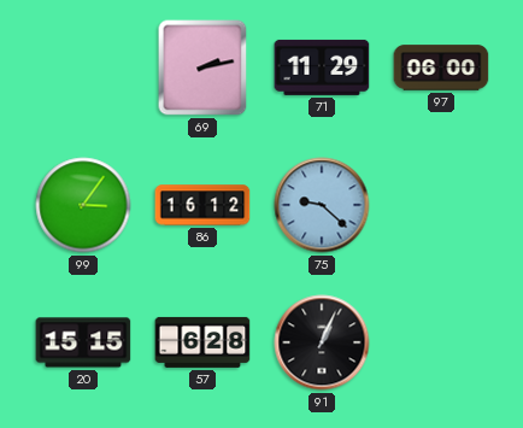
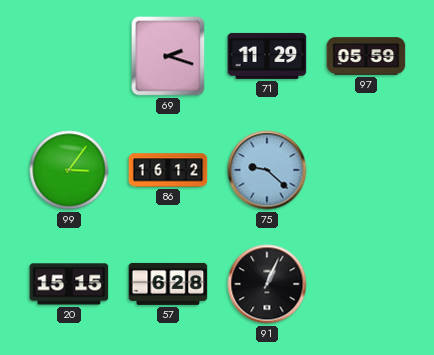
69: 2:13 -> 2:18
97: 06:00 -> 05:59
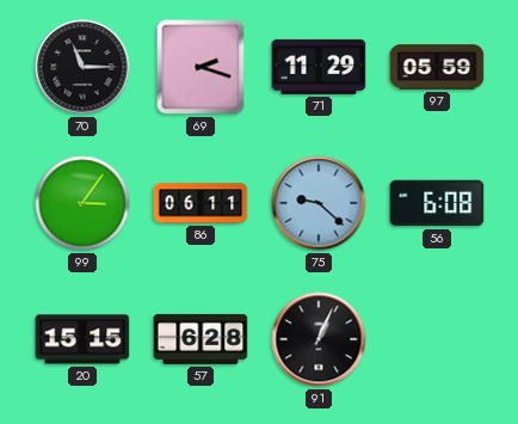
70: none -> 11:15
86: 16:12 -> 06:11
56: none -> 6:08
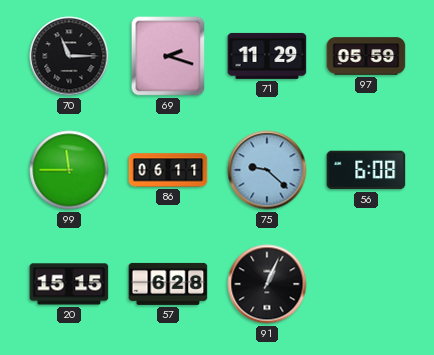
99: 3:06 -> 11:45
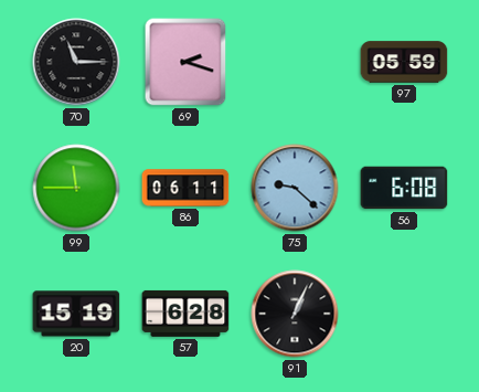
71: 11:29 -> none
20: 15:15 -> 15:19
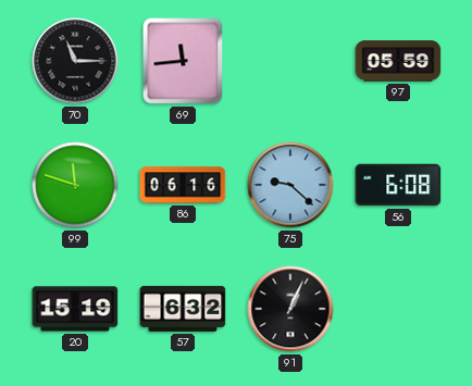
69: 2:18 -> 11:44
99: 11:45 -> 11:48
86: 06:11 -> 06:16
57: 6:28 -> 6:32
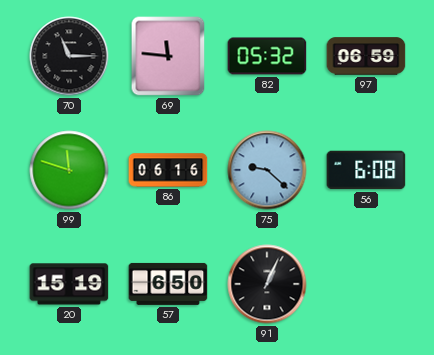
69: 11:44 -> 11:46
82: none -> 05:32
97: 05:59 -> 06:59
57: 6:32 -> 6:50
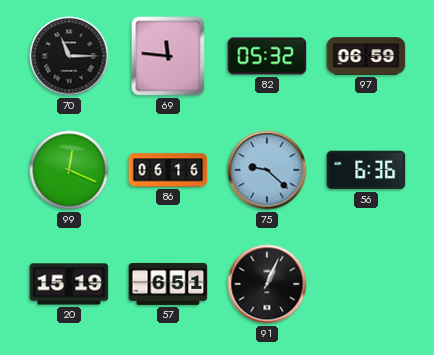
99: 11:48 -> 12:19
56: 6:08 -> 6:36
57: 6:50 -> 6:51
